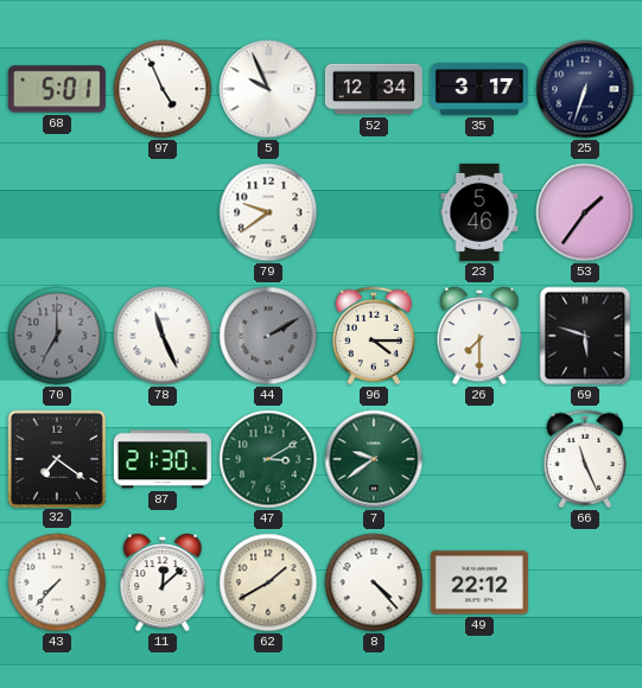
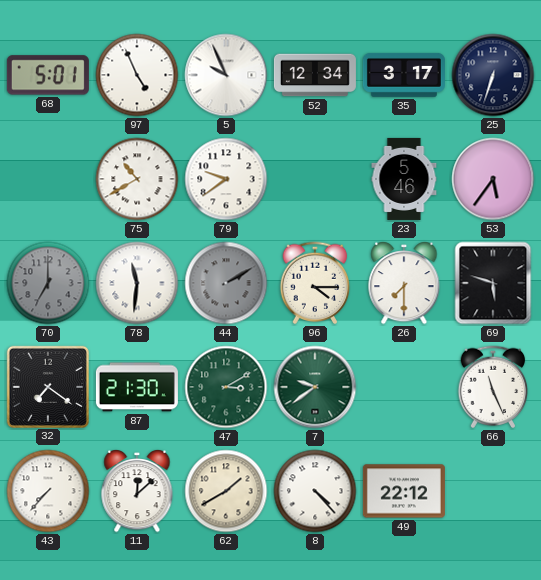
75: none -> 10:40
53: 1:36 -> 5:36
78: 11:26 -> 11:31
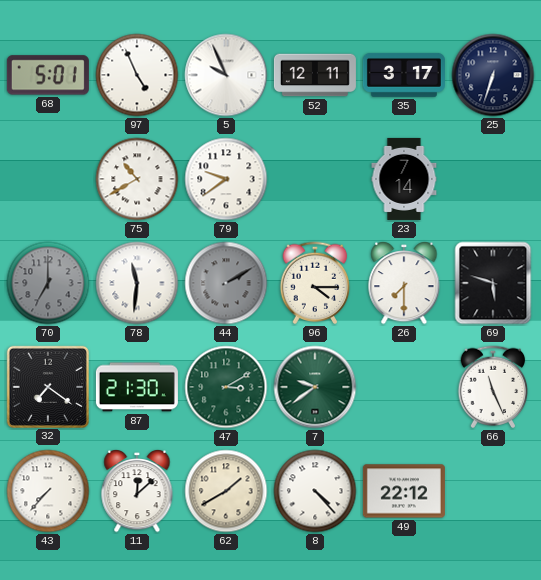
52: 12:34 -> 12:11
23: 5:46 -> 7:14
53: 5:36 -> none
